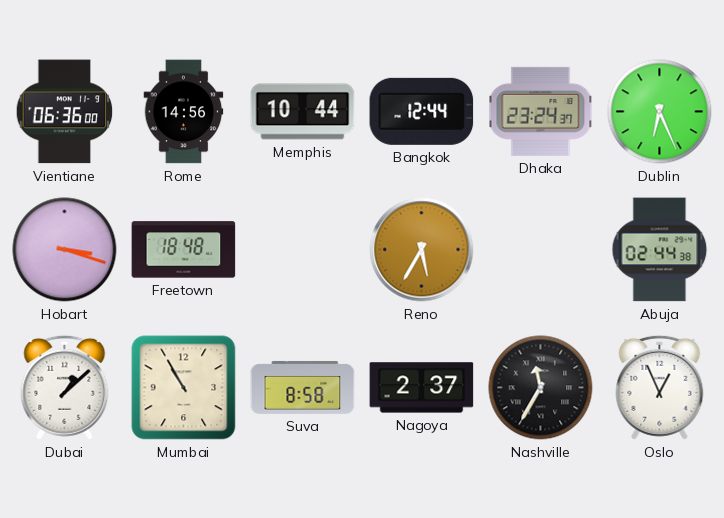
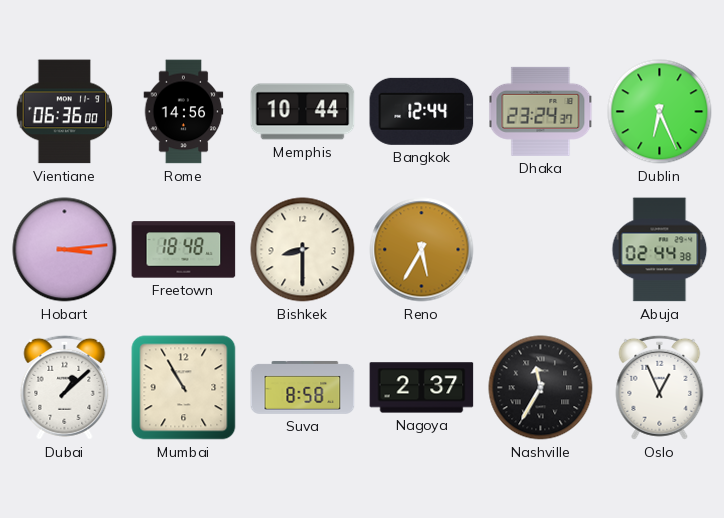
Hobart: 3:18 -> 3:14
Bishkek: none -> 8:30
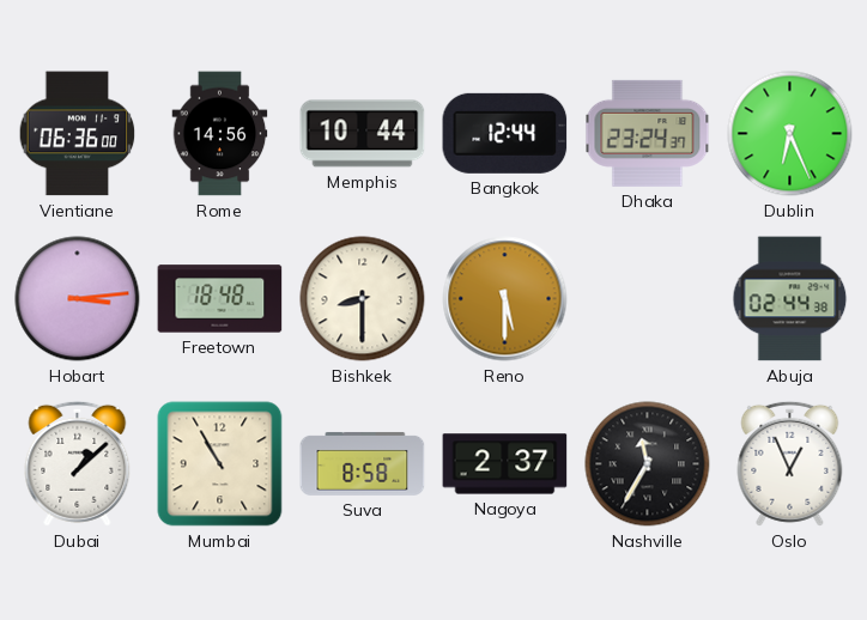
Reno: 5:35 -> 5:30
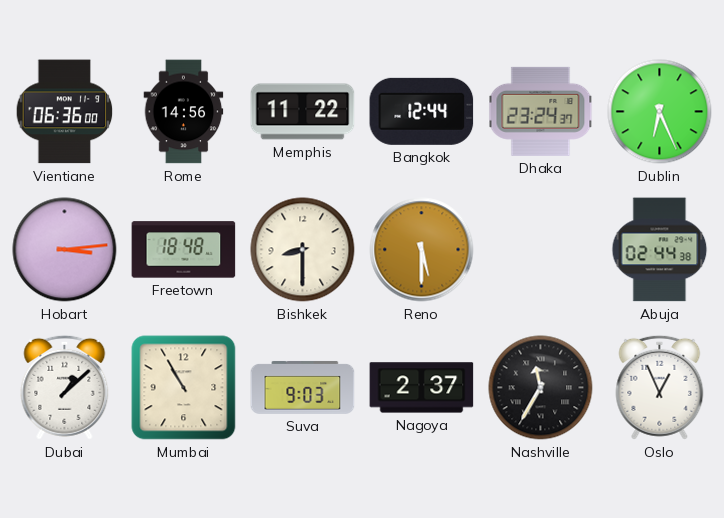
Memphis: 10:44 -> 11:22
Suva: 8:58 -> 9:03
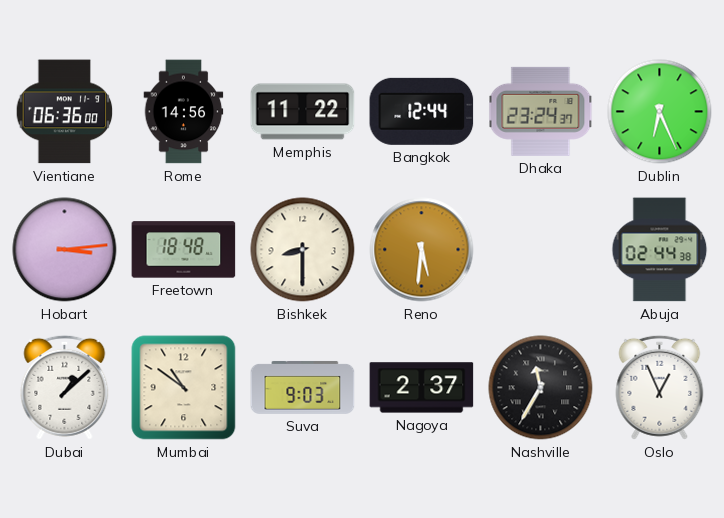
Reno: 5:30 -> 5:31
Mumbai: 10:55 -> 10:51
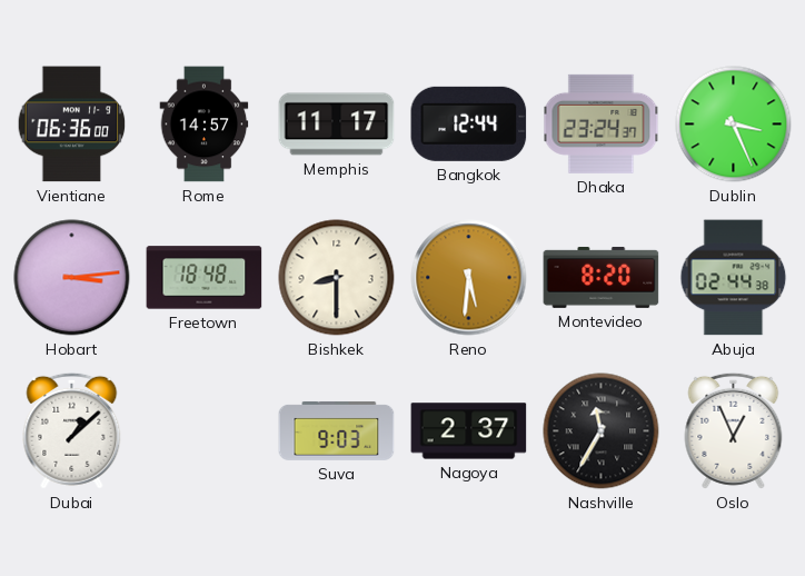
Rome: 14:56 -> 14:57
Memphis: 11:22 -> 11:17
Dublin: 6:26 -> 3:26
Montevideo: none -> 8:20
Mumbai: 10:51 -> none
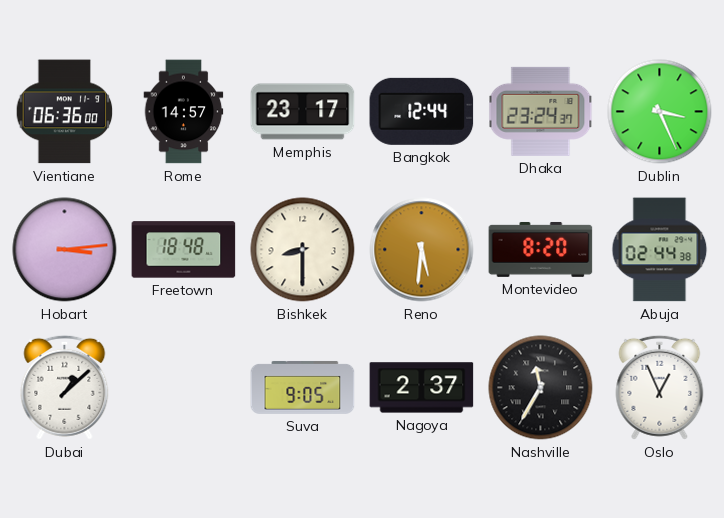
Memphis: 11:17 -> 23:17
Suva: 9:03 -> 9:05
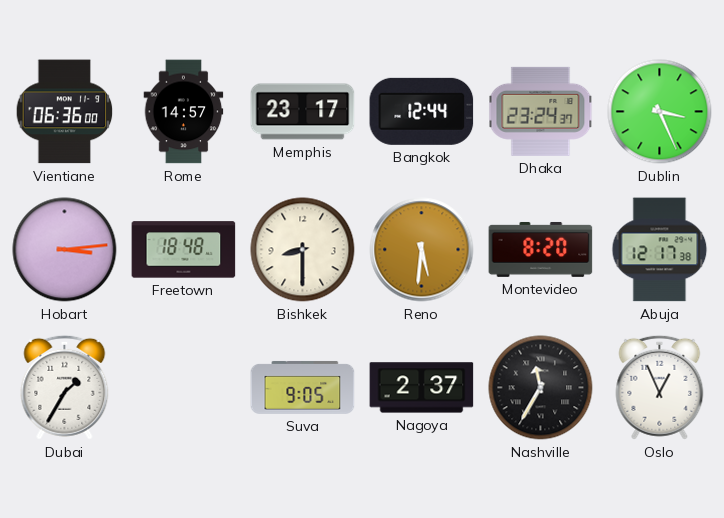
Abuja: 02:44 -> 12:17
Dubai: 1:08 -> 1:35
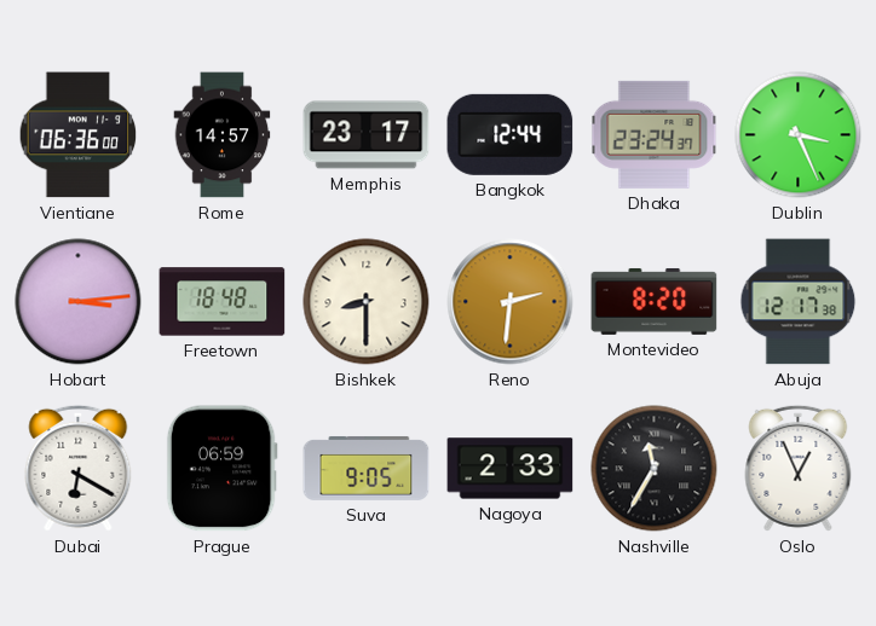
Reno: 5:31 -> 2:31
Dubai: 1:35 -> 6:20
Prague: none -> 06:59
Nagoya: 2:37 -> 2:33
